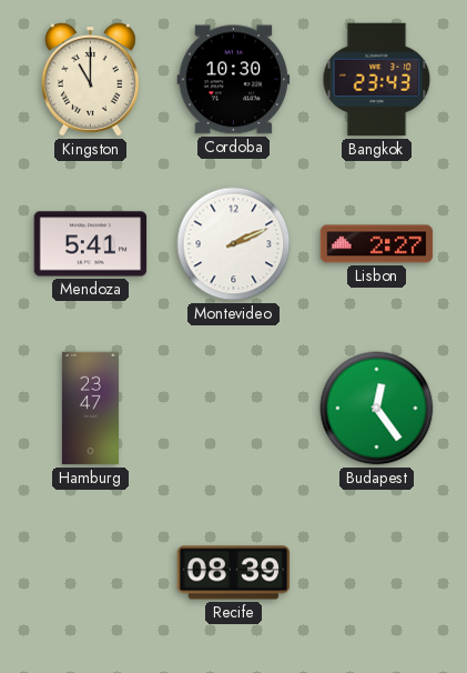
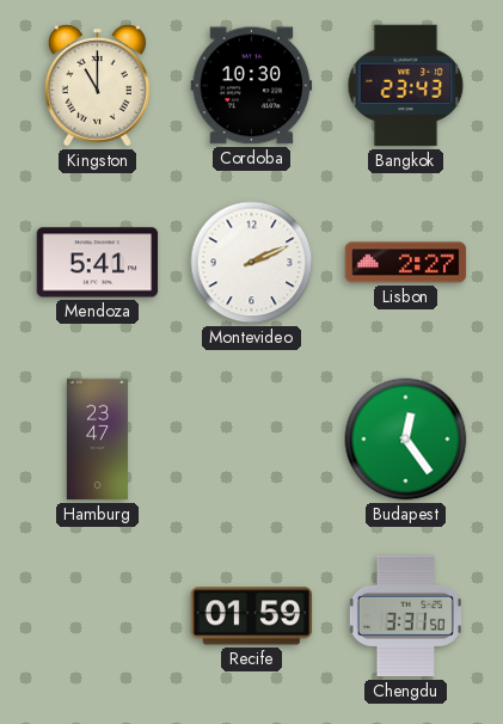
Recife: 08:39 -> 01:59
Chengdu: none -> 3:31
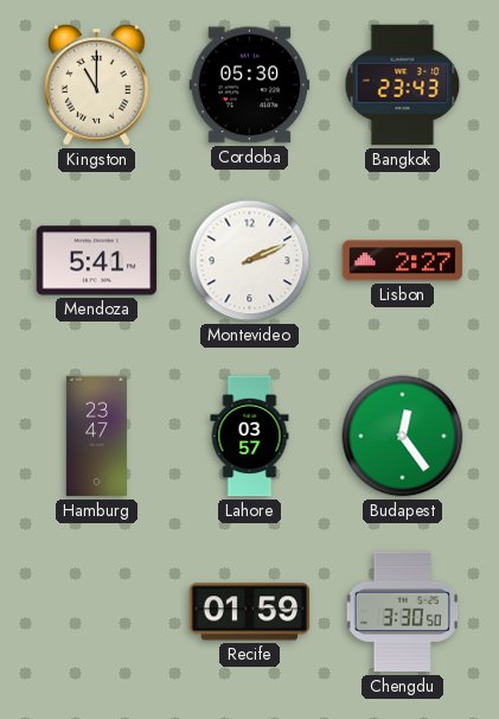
Cordoba: 10:30 -> 05:30
Lahore: none -> 03:57
Chengdu: 3:31 -> 3:30
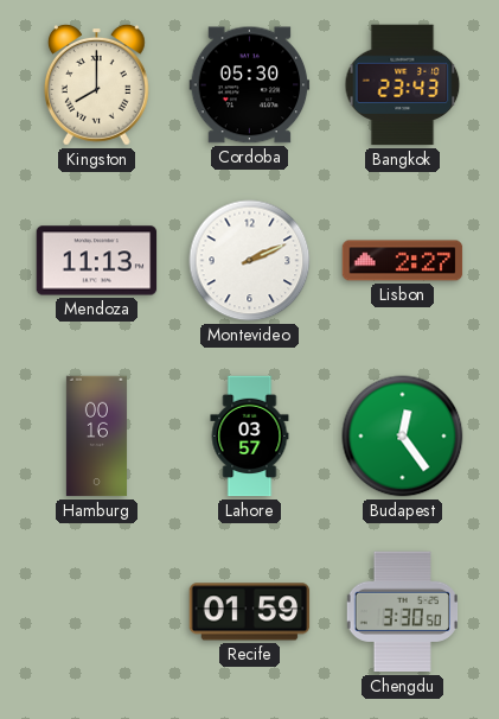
Kingston: 11:00 -> 8:00
Mendoza: 5:41 -> 11:13
Hamburg: 23:47 -> 00:16
